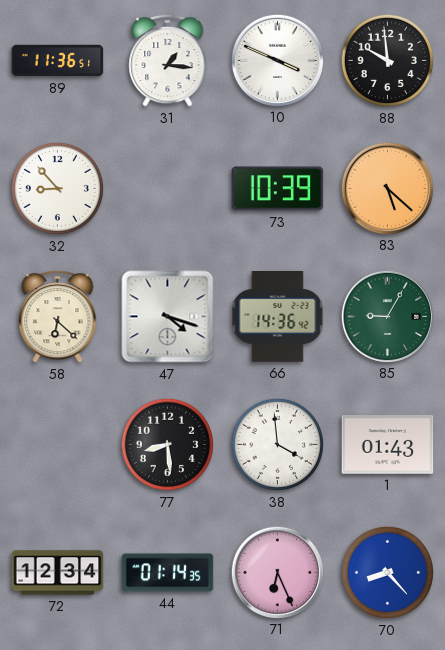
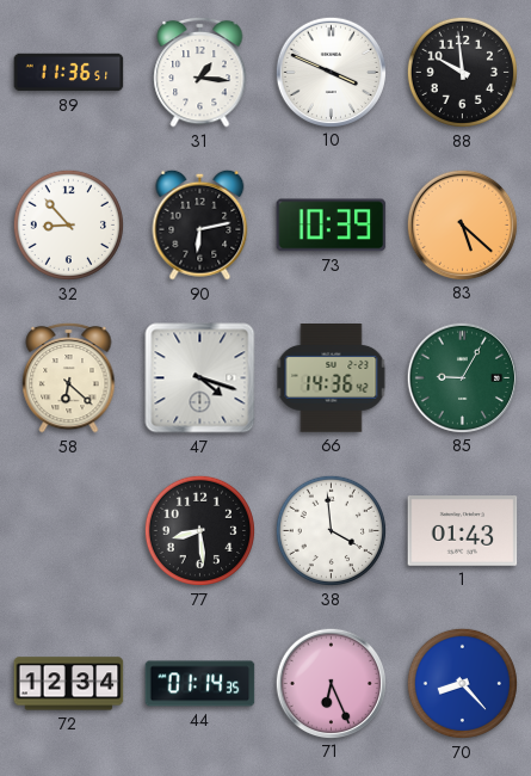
90: none -> 6:13
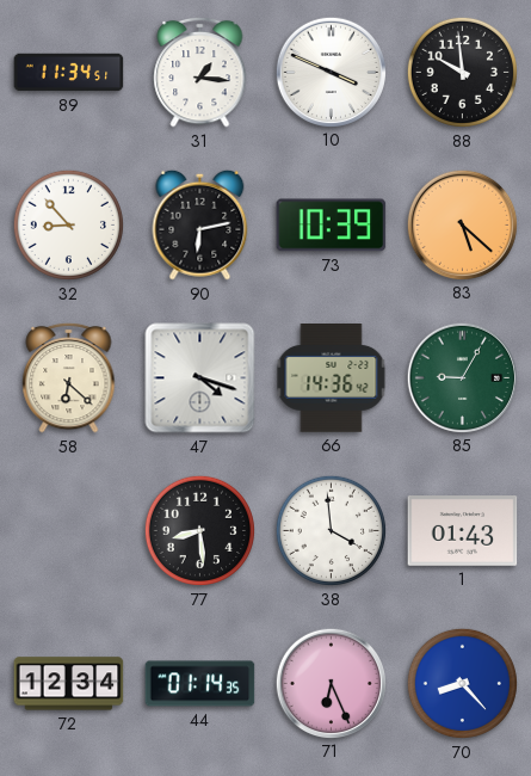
89: 11:36 -> 11:34
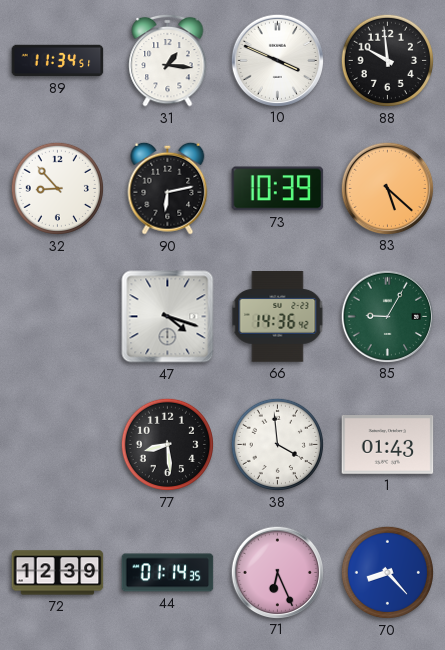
58: 6:22 -> none
72: 12:34 -> 12:39
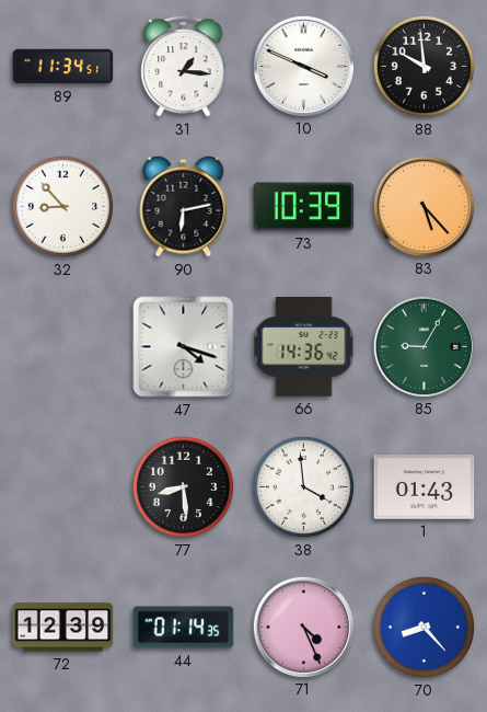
83: 5:22 -> 5:23
71: 6:26 -> 4:26
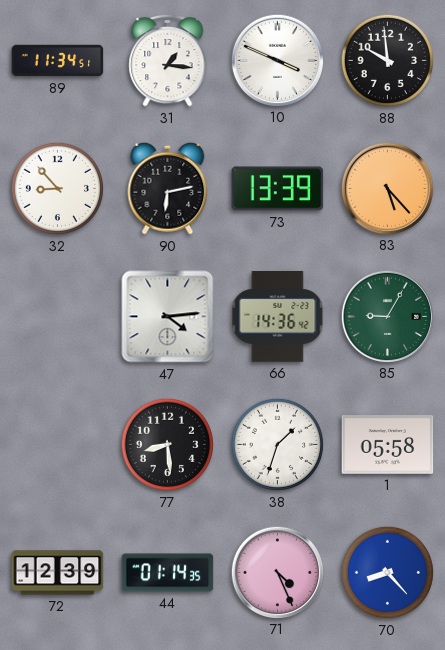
73: 10:39 -> 13:39
47: 4:18 -> 4:14
38: 3:59 -> 1:33
1: 01:43 -> 05:58
